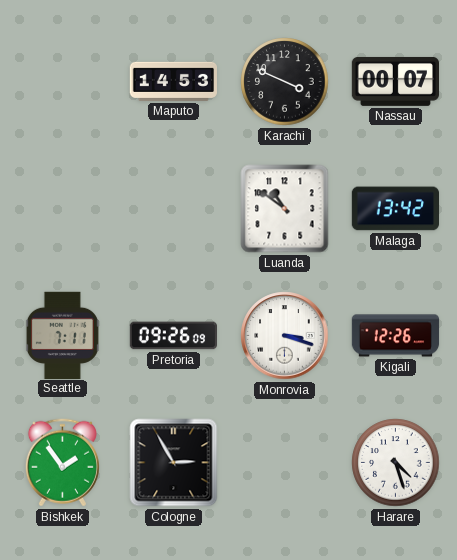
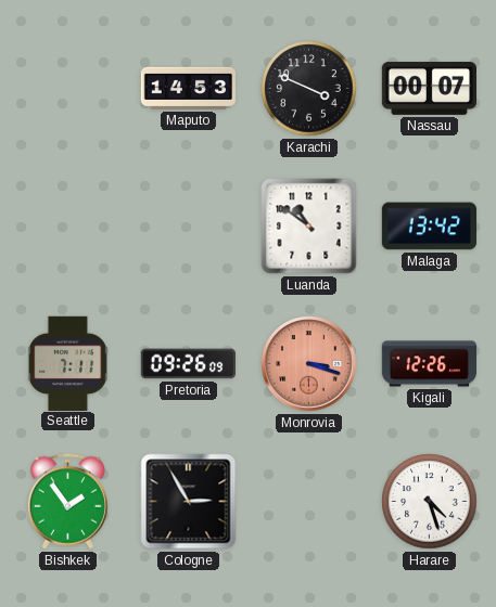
Monrovia dial: white -> salmon
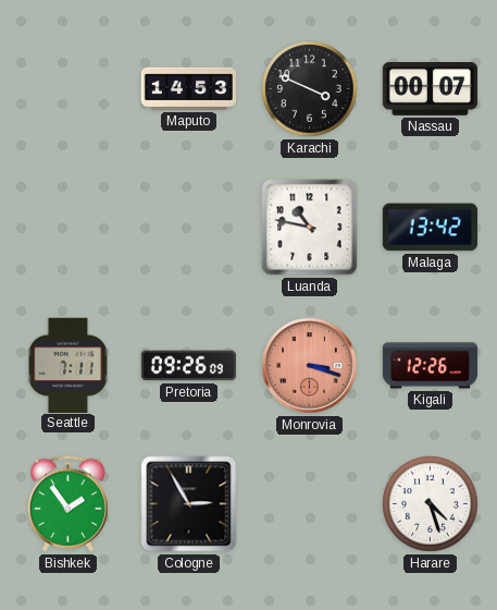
Luanda: 10:51 -> 10:47
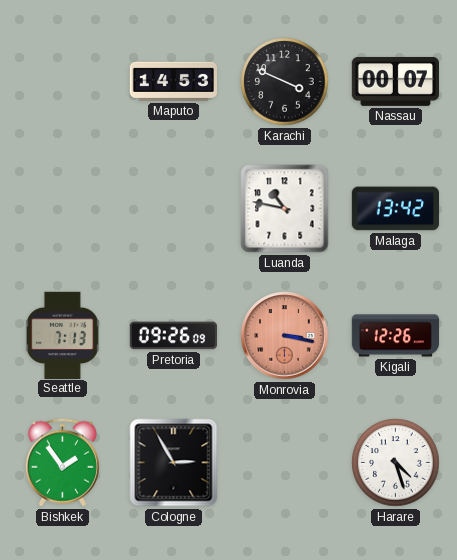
Seattle: 7:11 -> 7:13
Monrovia: 3:18 -> 3:17
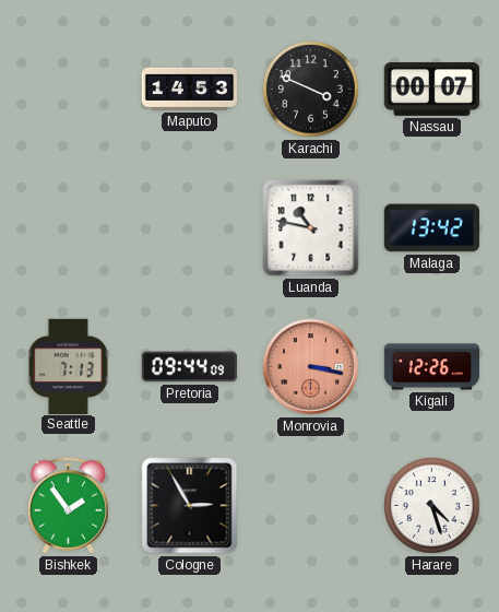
Pretoria: 09:26 -> 09:44
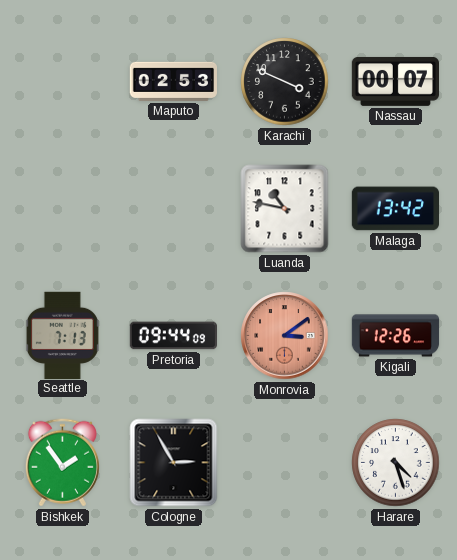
Maputo: 14:53 -> 02:53
Monrovia: 3:17 -> 3:09
